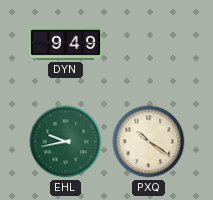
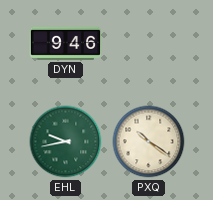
DYN: 9:49 -> 9:46
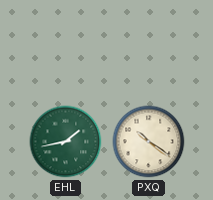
DYN: 9:46 -> none
EHL: 9:43 -> 1:43
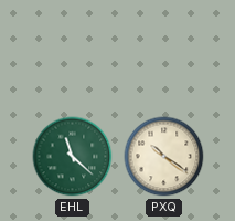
EHL: 1:43 -> 11:22
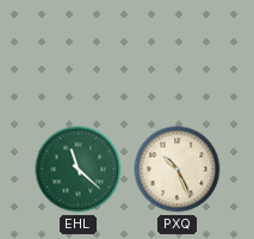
PXQ: 10:21 -> 10:26
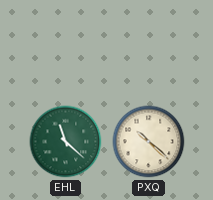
PXQ: 10:26 -> 10:22
